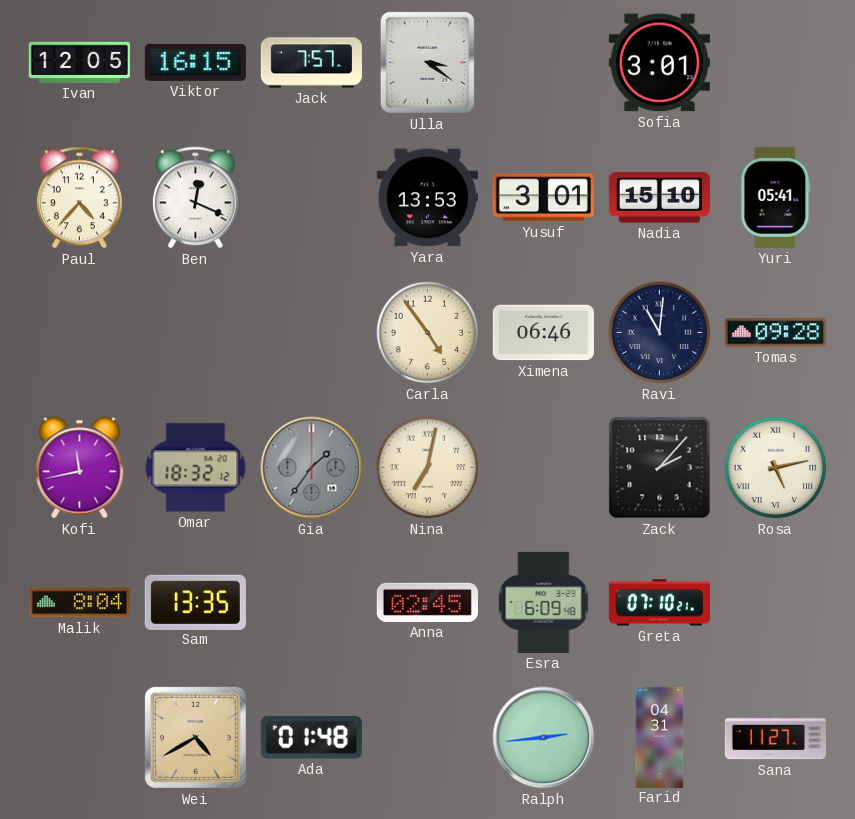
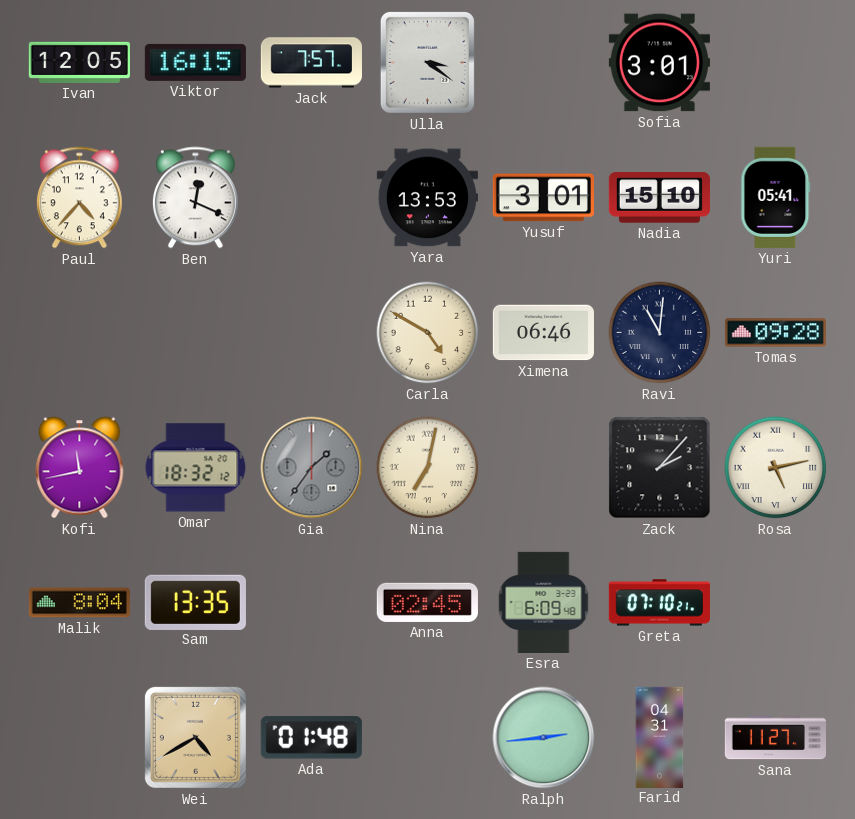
Carla: 4:54 -> 4:50
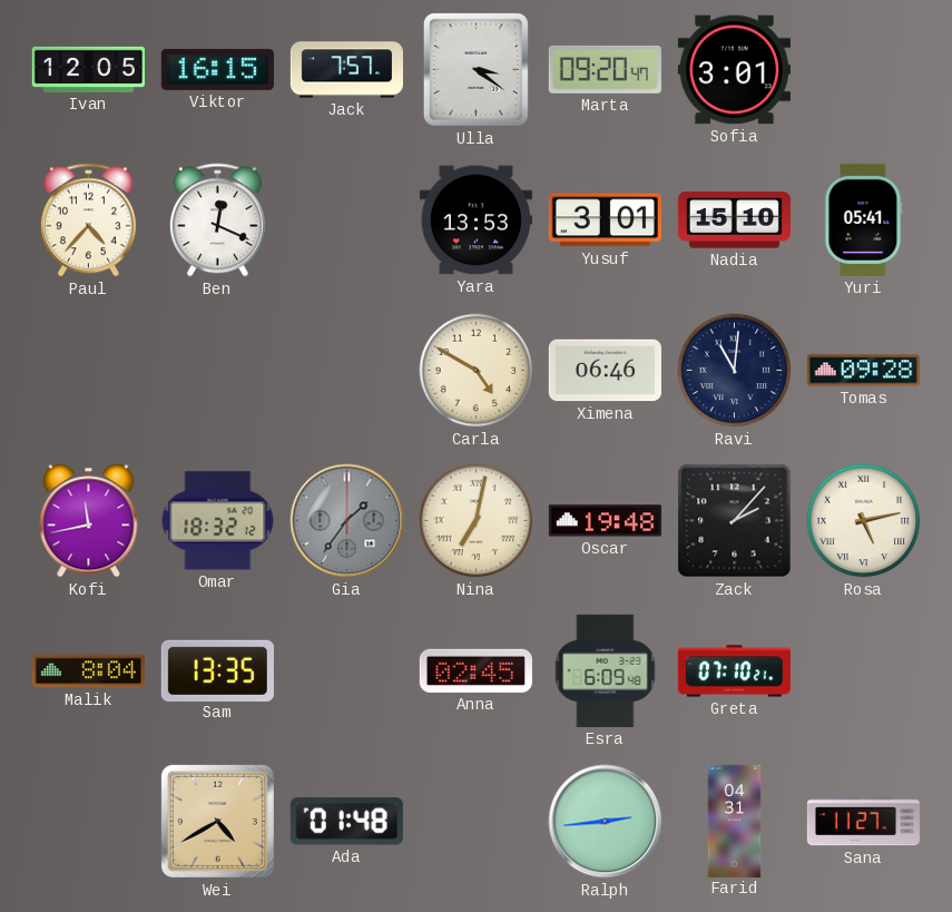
Marta: none -> 09:20
Oscar: none -> 19:48
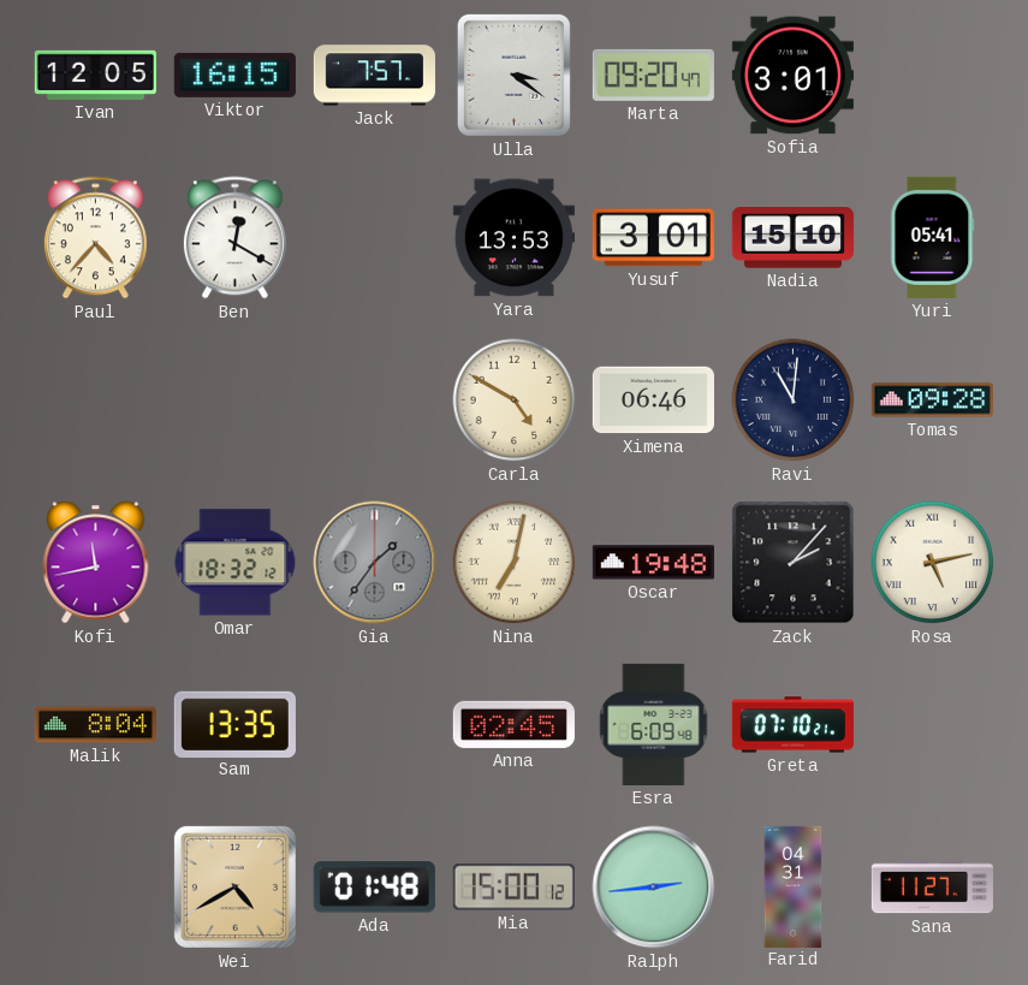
Ben: 12:19 -> 12:20
Mia: none -> 15:00
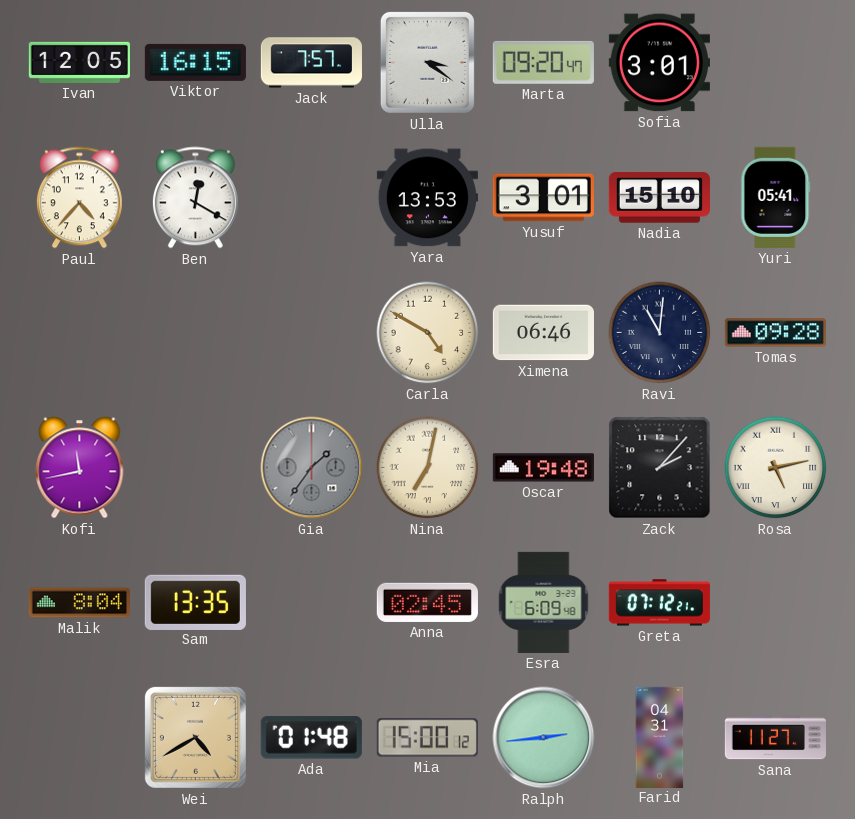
Omar: 18:32 -> none
Greta: 07:10 -> 07:12
